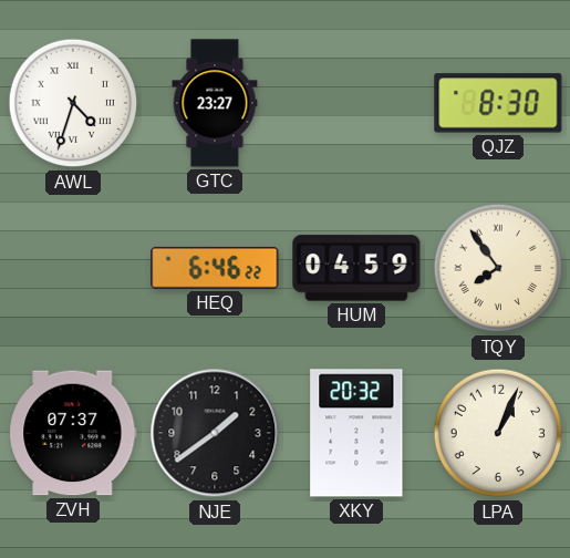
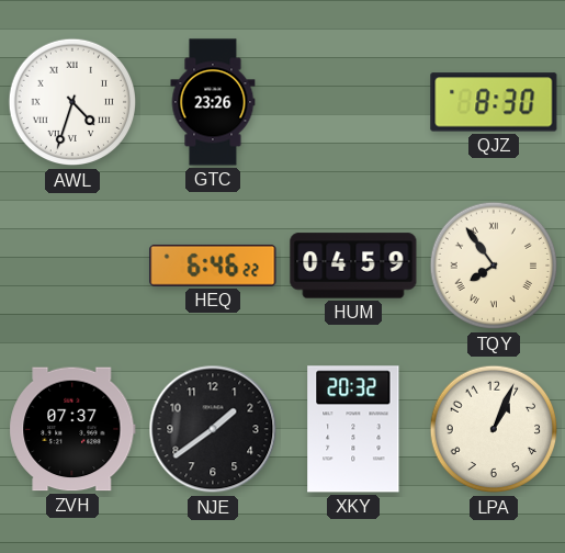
GTC: 23:27 -> 23:26
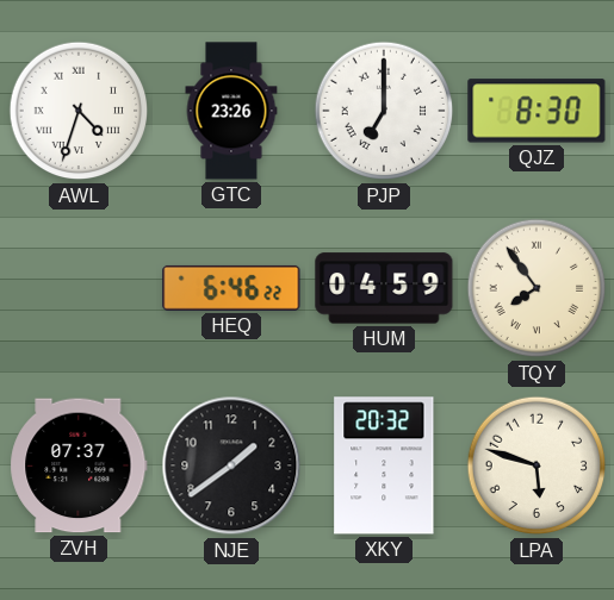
PJP: none -> 7:00
LPA: 1:04 -> 5:48
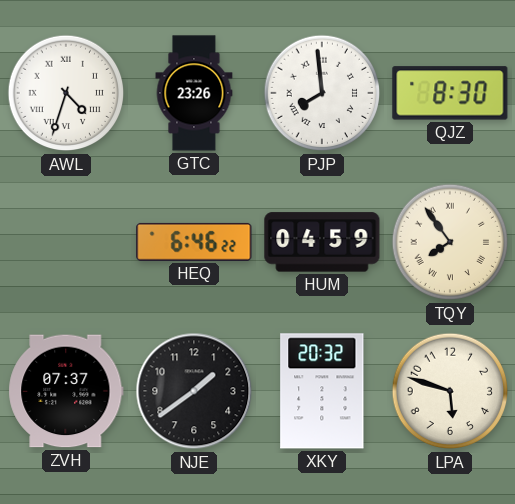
PJP: 7:00 -> 7:59
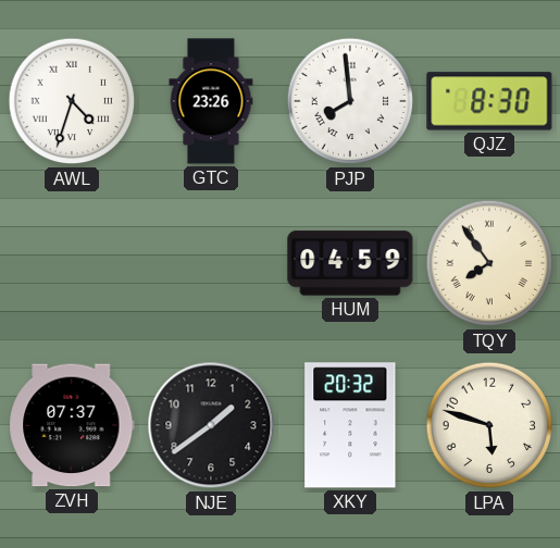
HEQ: 6:46 -> none
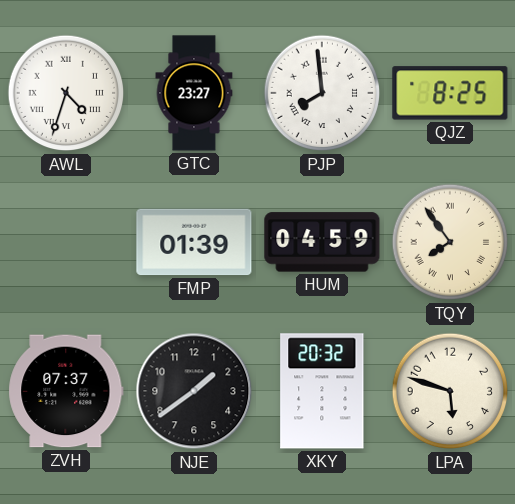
GTC: 23:26 -> 23:27
QJZ: 8:30 -> 8:25
FMP: none -> 01:39
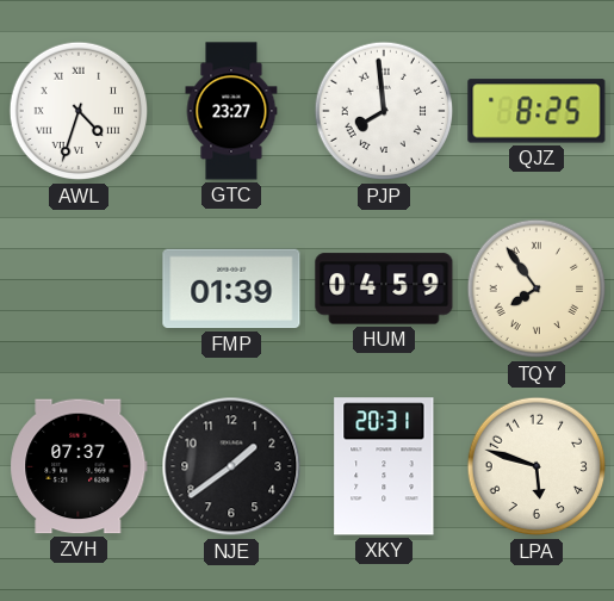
XKY: 20:32 -> 20:31
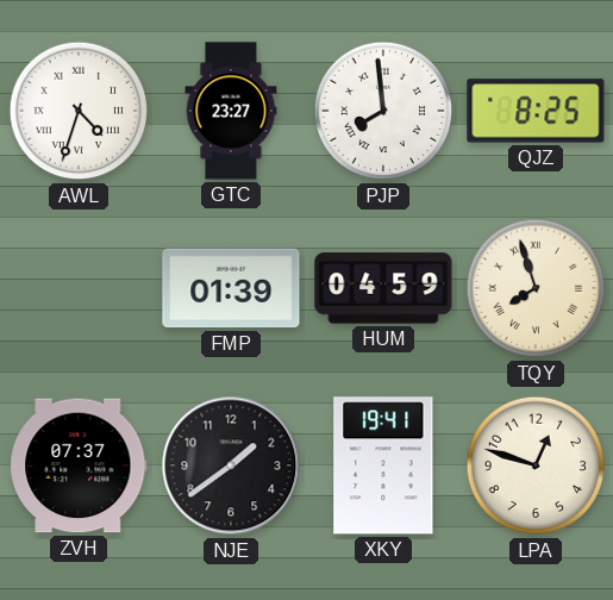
TQY: 7:54 -> 7:57
XKY: 20:31 -> 19:41
LPA: 5:48 -> 12:48
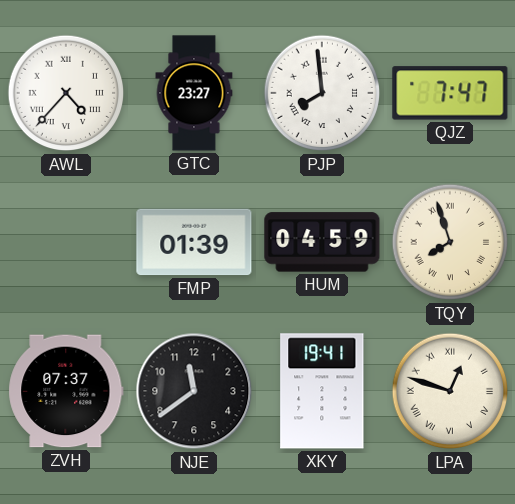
AWL: 4:33 -> 4:37
QJZ: 8:25 -> 7:47
NJE: 1:39 -> 11:39
LPA numerals: Arabic -> Roman
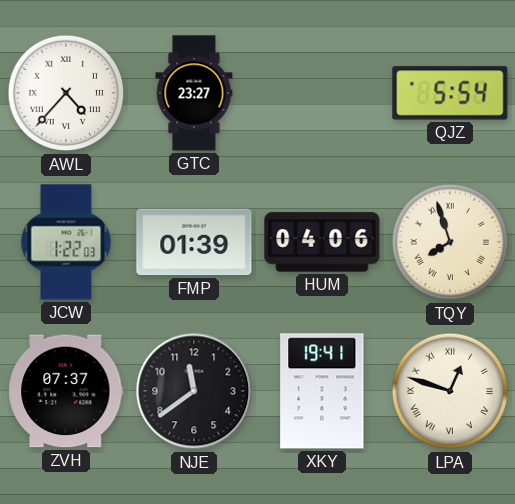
PJP: 7:59 -> none
QJZ: 7:47 -> 5:54
JCW: none -> 1:22
HUM: 04:59 -> 04:06
